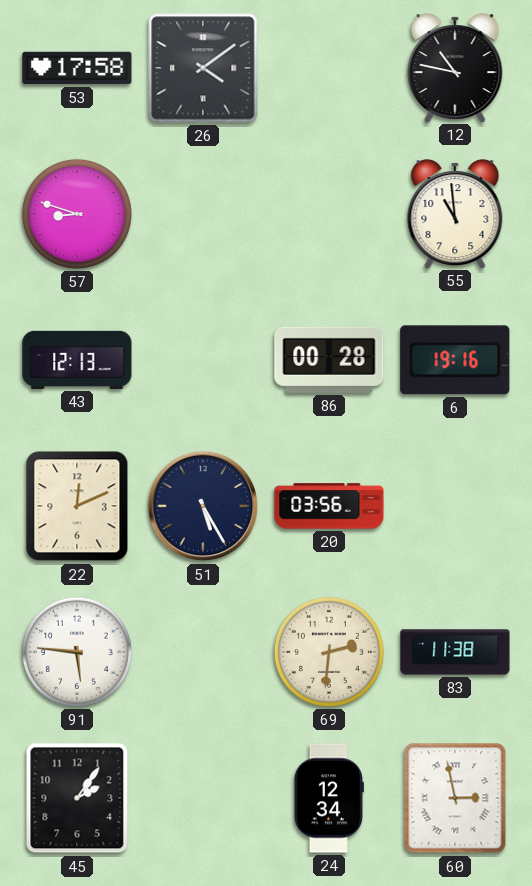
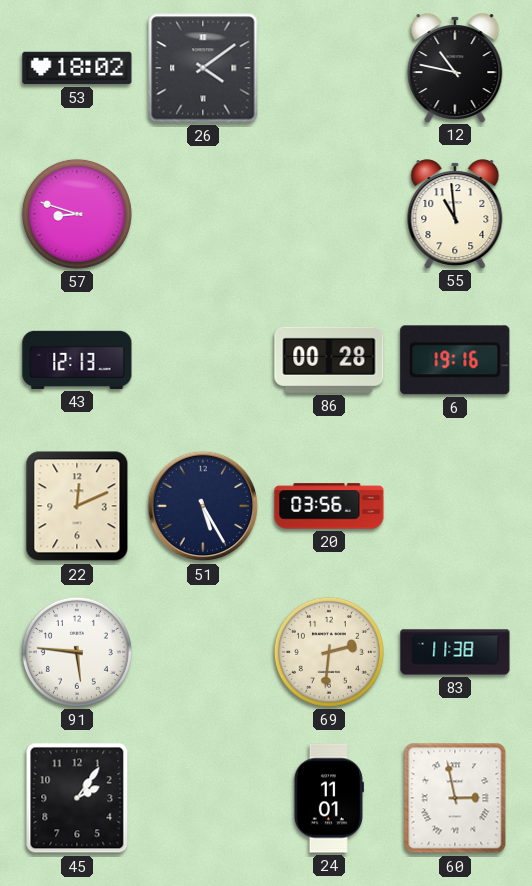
53: 17:58 -> 18:02
24: 12:34 -> 11:01
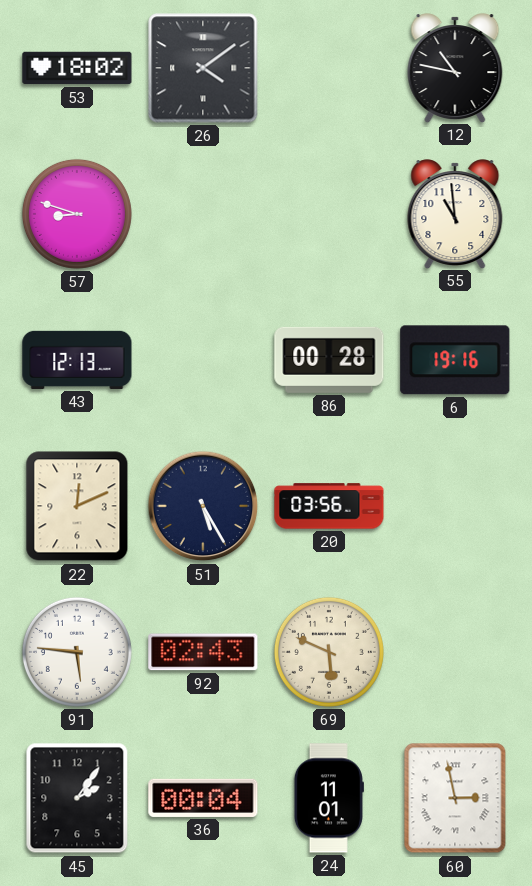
92: none -> 02:43
69: 2:31 -> 5:49
83: 11:38 -> none
36: none -> 00:04
